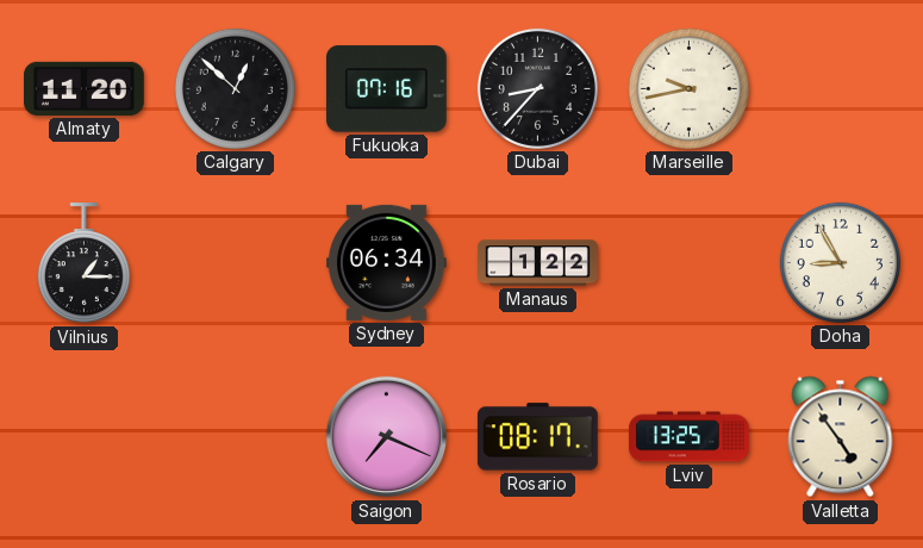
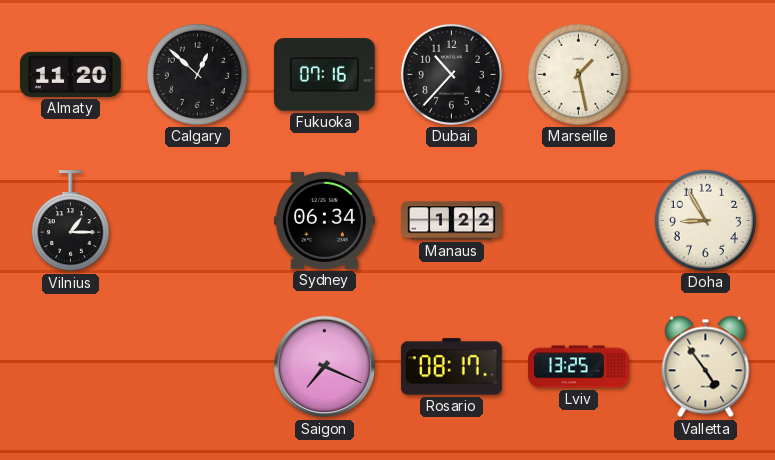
Dubai: 8:37 -> 10:37
Marseille: 9:43 -> 1:28
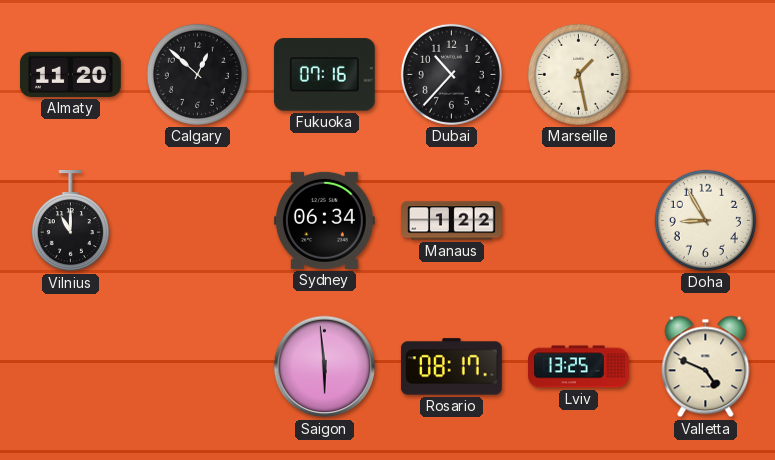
Vilnius: 1:15 -> 11:00
Saigon: 7:19 -> 5:59
Valletta: 4:54 -> 4:49
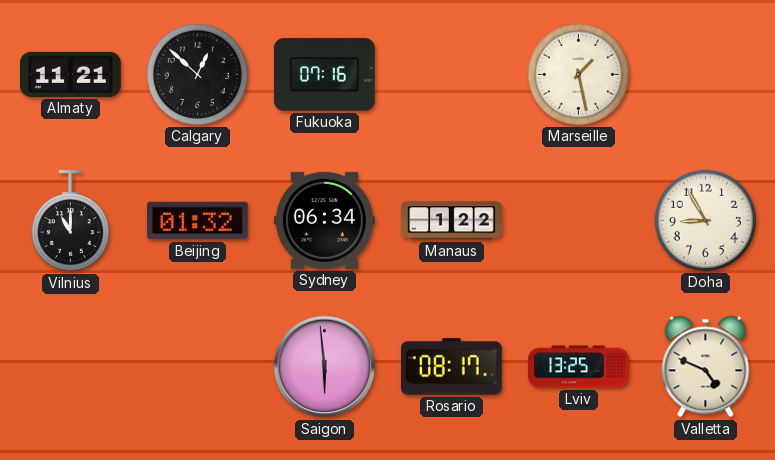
Almaty: 11:20 -> 11:21
Dubai: 10:37 -> none
Beijing: none -> 01:32
